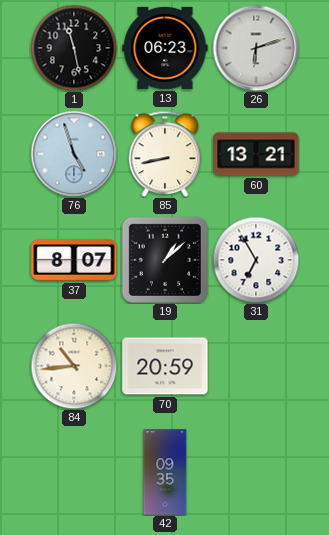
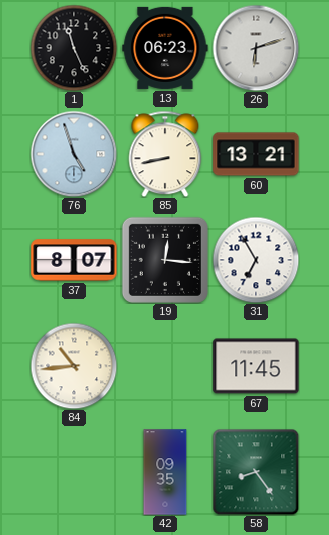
1: 11:28 -> 11:26
19: 1:08 -> 12:16
70: 20:59 -> none
67: none -> 11:45
58: none -> 8:24
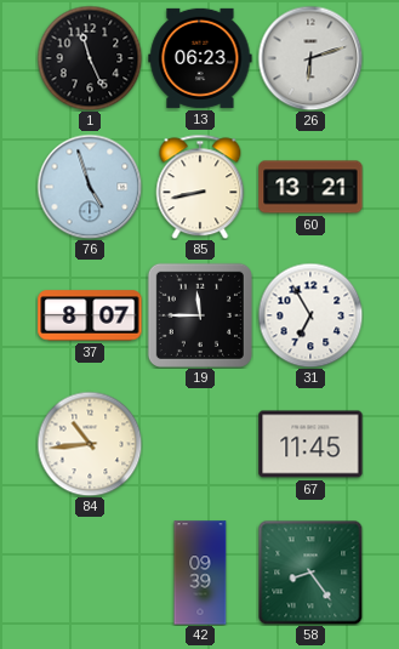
19: 12:16 -> 11:45
42: 09:35 -> 09:39
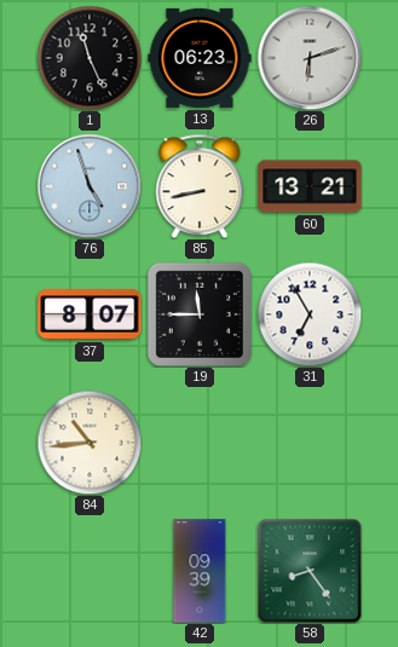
67: 11:45 -> none
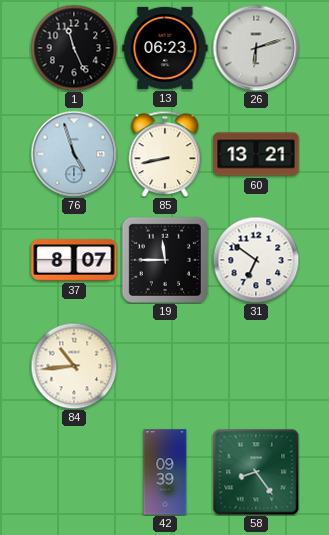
31: 6:55 -> 6:51
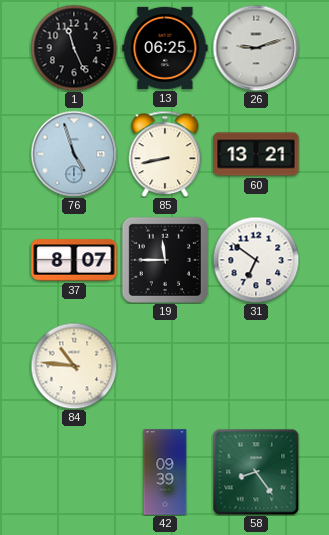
13: 06:23 -> 06:25
26: 6:12 -> 9:12
84: 10:44 -> 10:46
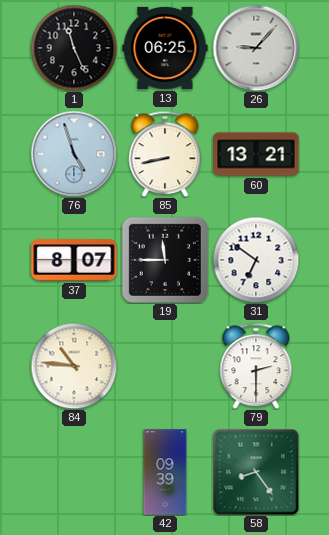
26: 9:12 -> 9:07
79: none -> 2:30
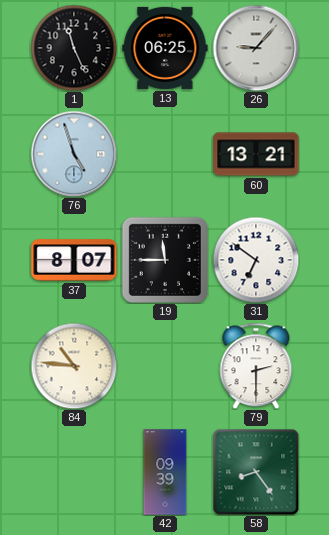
85: 8:43 -> none
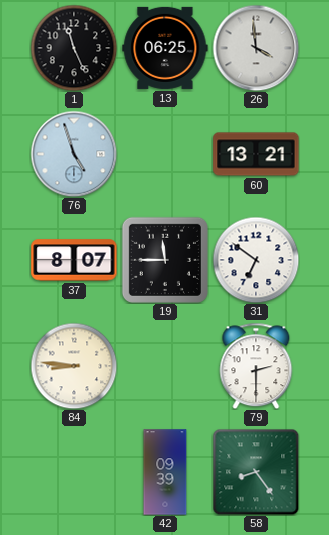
26: 9:07 -> 3:59
84: 10:46 -> 8:46
